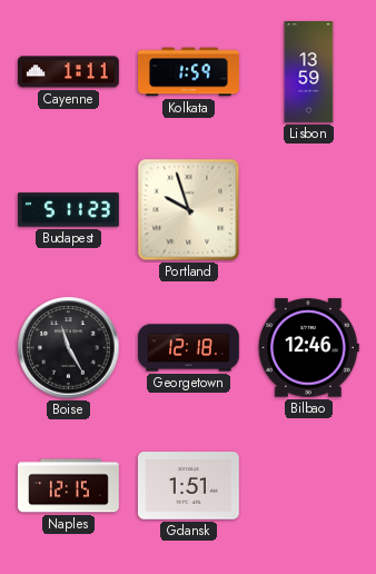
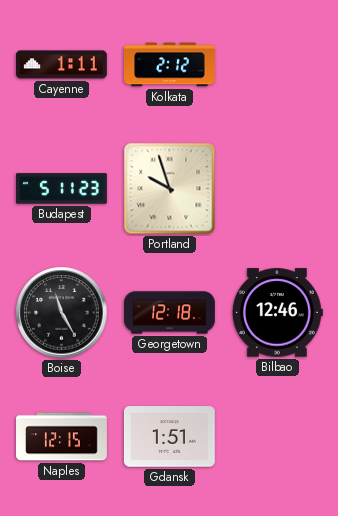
Kolkata: 1:59 -> 2:12
Lisbon: 13:59 -> none
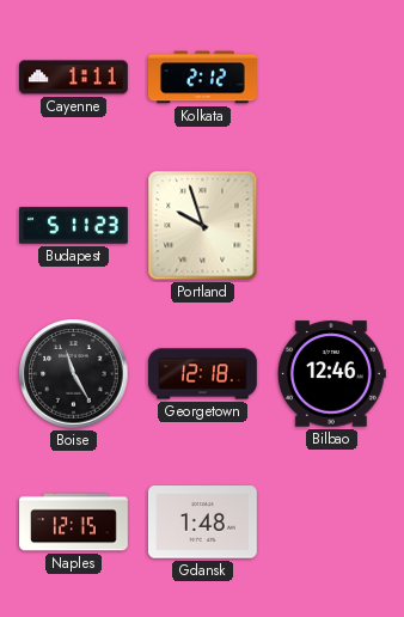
Gdansk: 1:51 -> 1:48
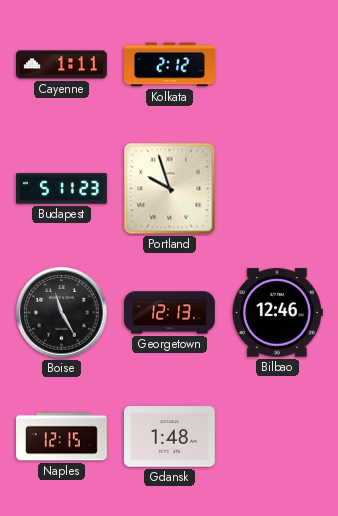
Georgetown: 12:18 -> 12:13
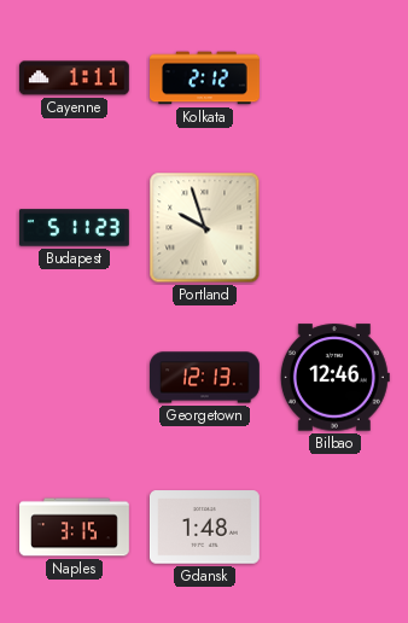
Boise: 11:25 -> none
Naples: 12:15 -> 3:15
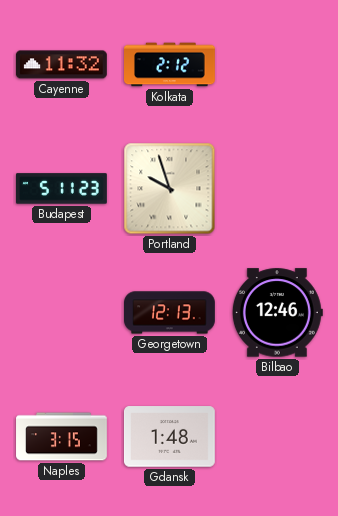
Cayenne: 1:11 -> 11:32
